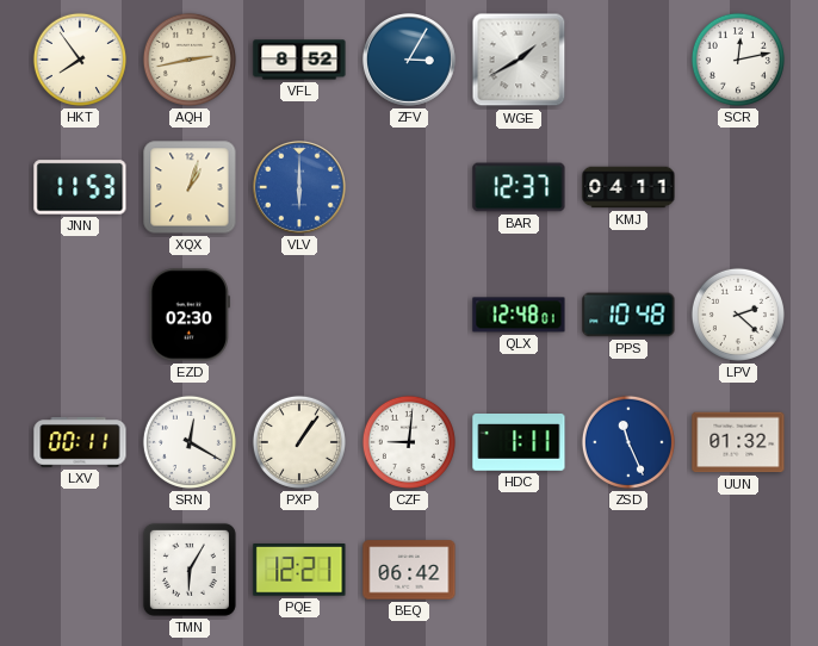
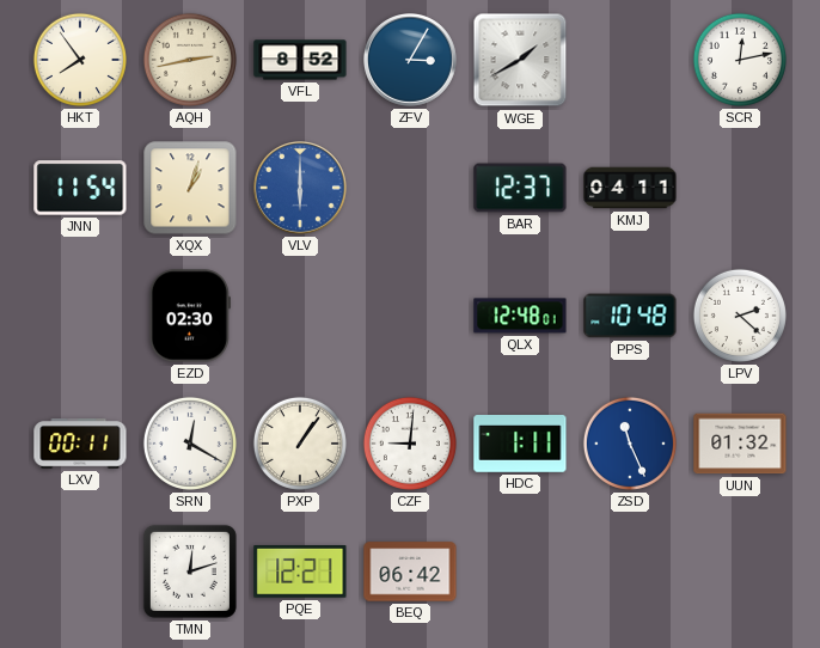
JNN: 11:53 -> 11:54
TMN: 6:05 -> 12:12
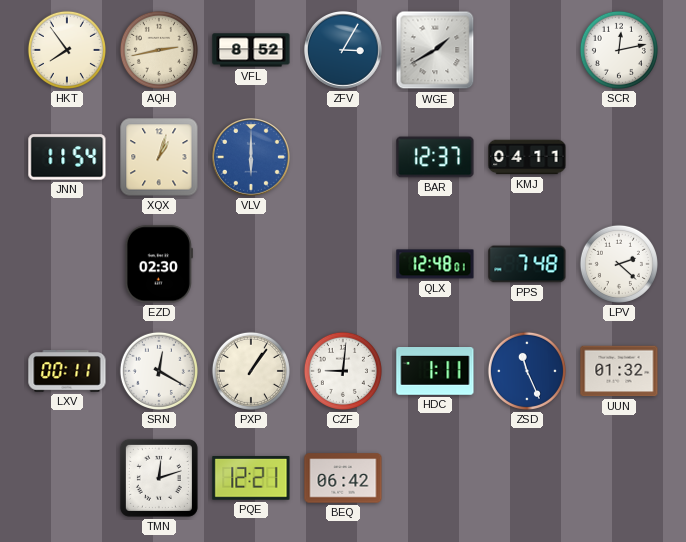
PPS: 10:48 -> 7:48
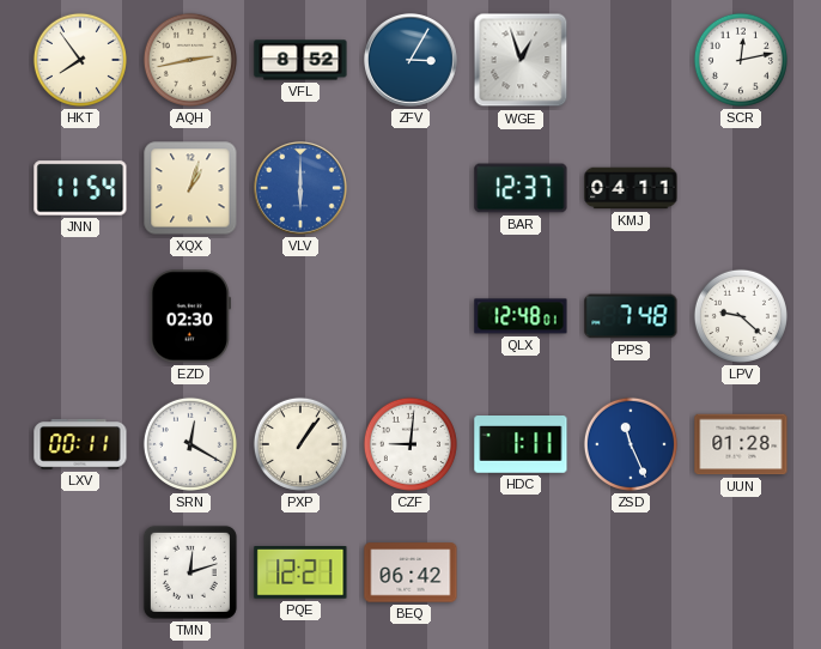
WGE: 1:40 -> 12:57
LPV: 2:22 -> 9:22
UUN: 01:32 -> 01:28
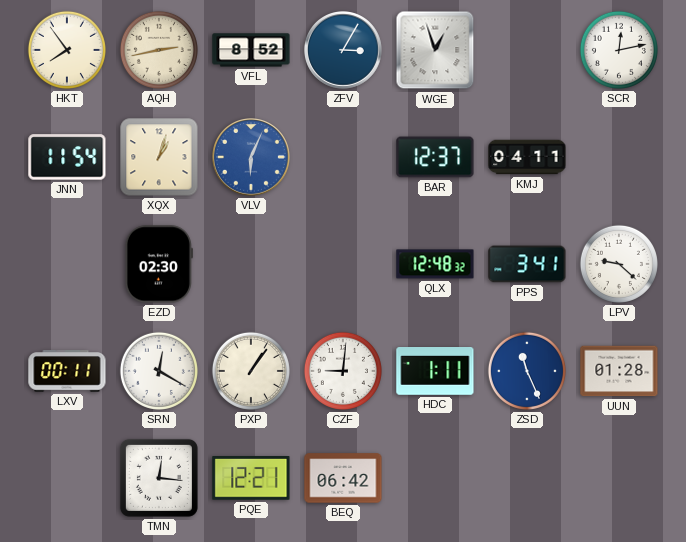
VLV: 6:00 -> 6:04
QLX: 12:48:01 -> 12:48:32
PPS: 7:48 -> 3:41
TMN: 12:12 -> 12:16
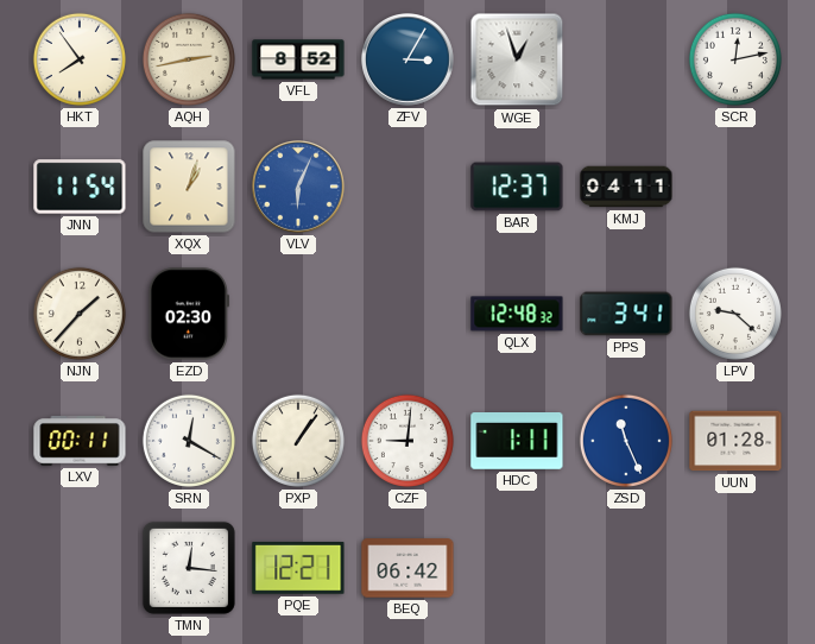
NJN: none -> 1:37
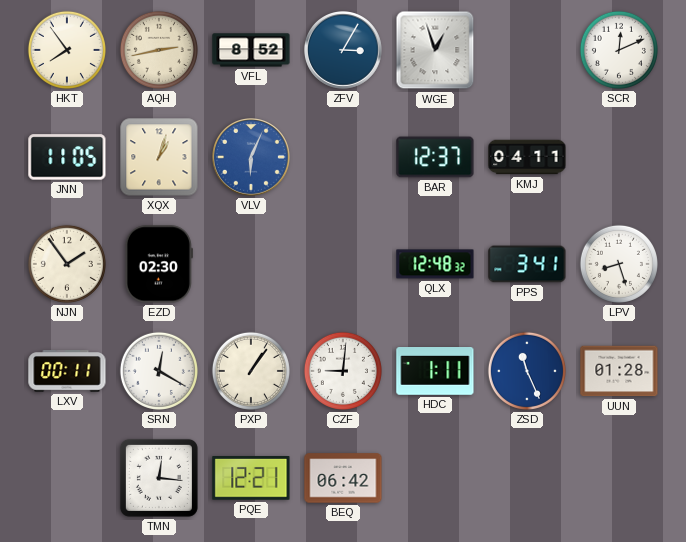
SCR: 12:13 -> 12:11
JNN: 11:54 -> 11:05
NJN: 1:37 -> 1:54
LPV: 9:22 -> 8:27
